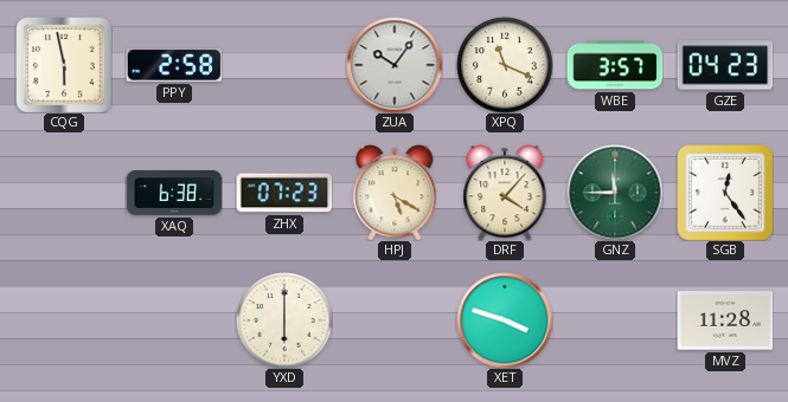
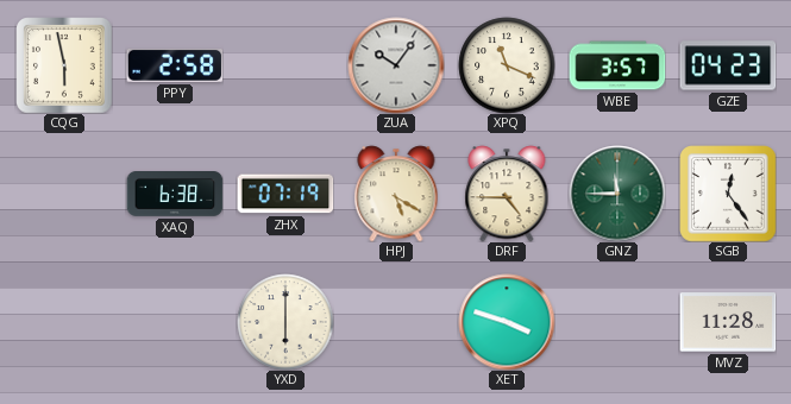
ZHX: 07:23 -> 07:19
DRF: 4:07 -> 4:45
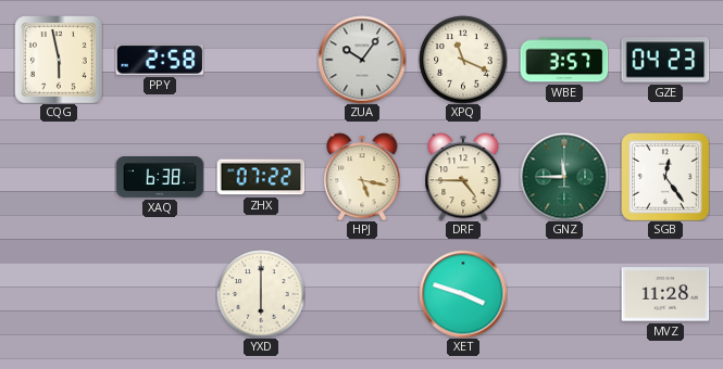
ZHX: 07:19 -> 07:22
HPJ: 5:20 -> 5:17
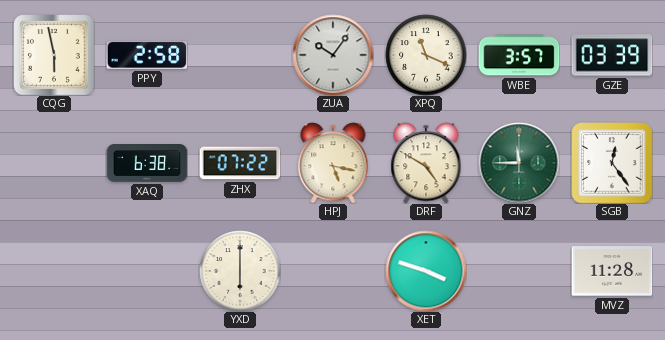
GZE: 04:23 -> 03:39
DRF: 4:45 -> 4:50
